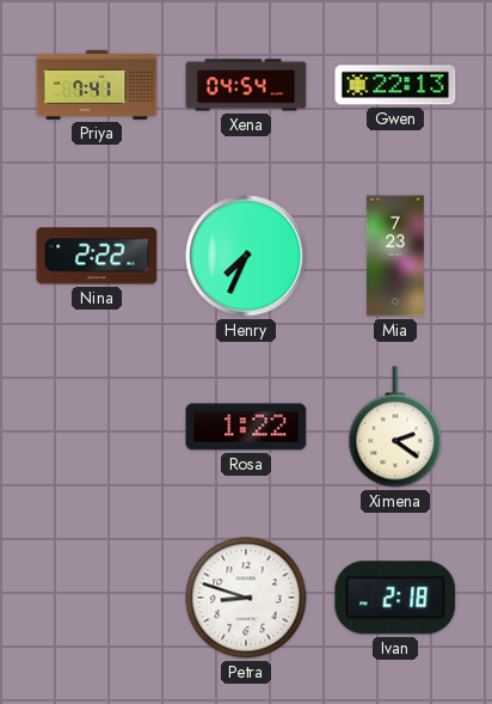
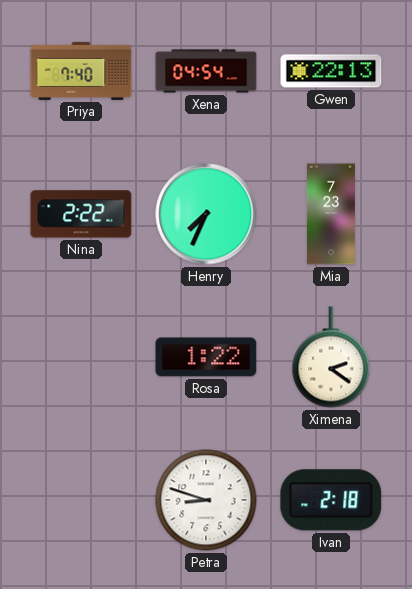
Priya: 7:41 -> 7:40
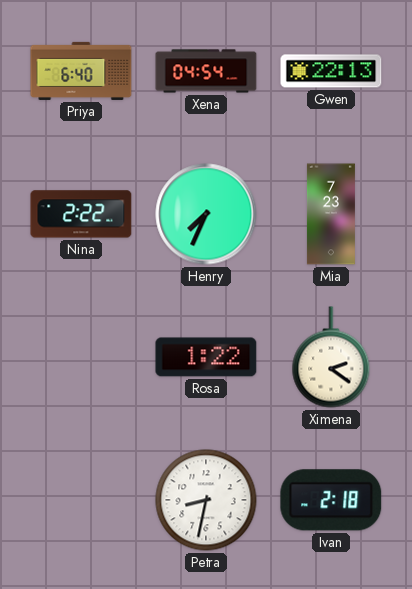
Priya: 7:40 -> 6:40
Petra: 8:48 -> 8:32
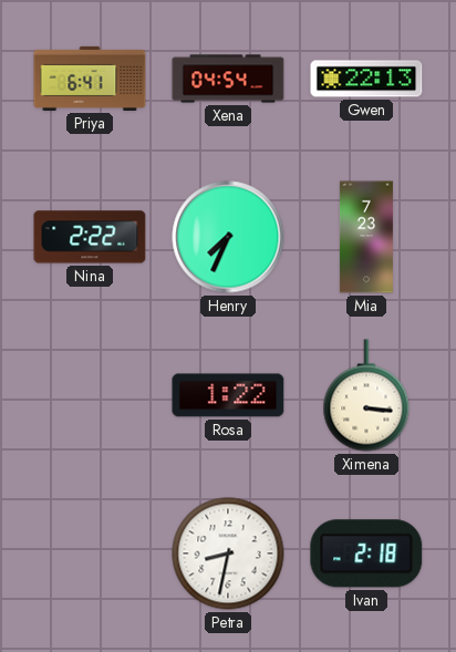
Priya: 6:40 -> 6:41
Ximena: 2:21 -> 3:16
